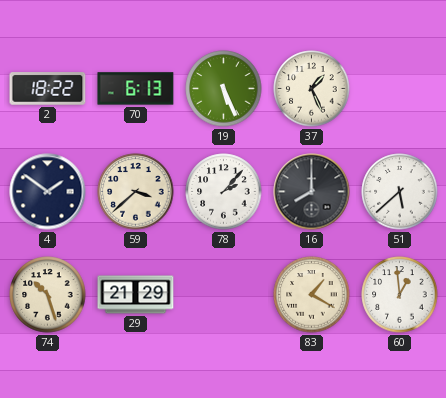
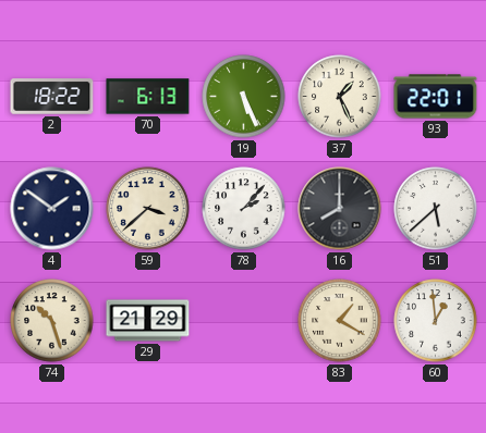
93: none -> 22:01
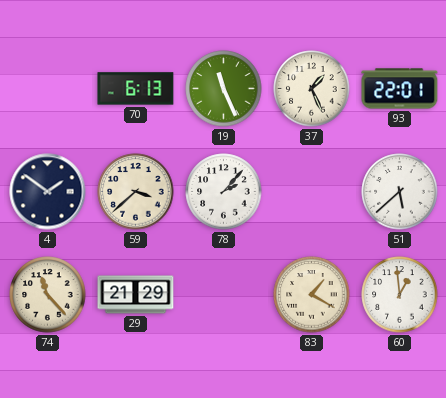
2: 18:22 -> none
19: 5:26 -> 11:26
16: 8:00 -> none
74: 10:27 -> 11:23
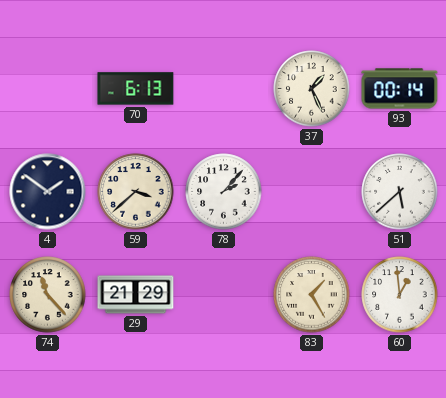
19: 11:26 -> none
93: 22:01 -> 00:14
83: 1:20 -> 1:25
